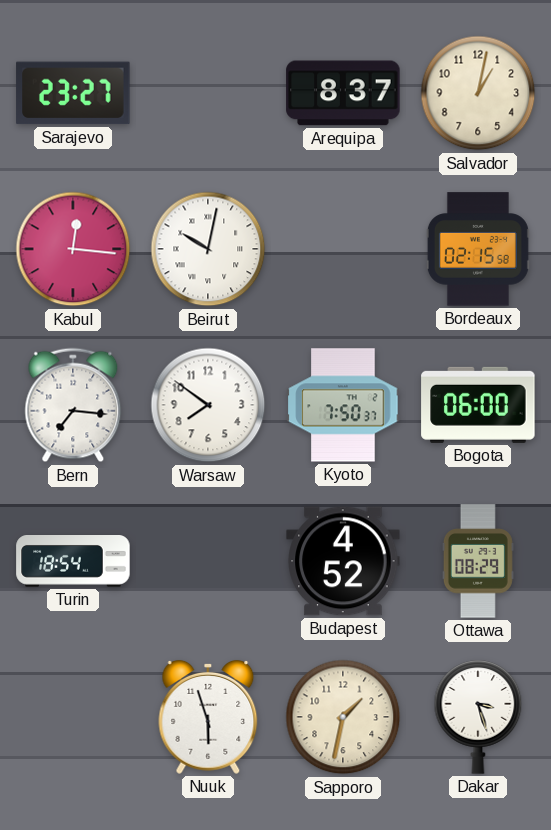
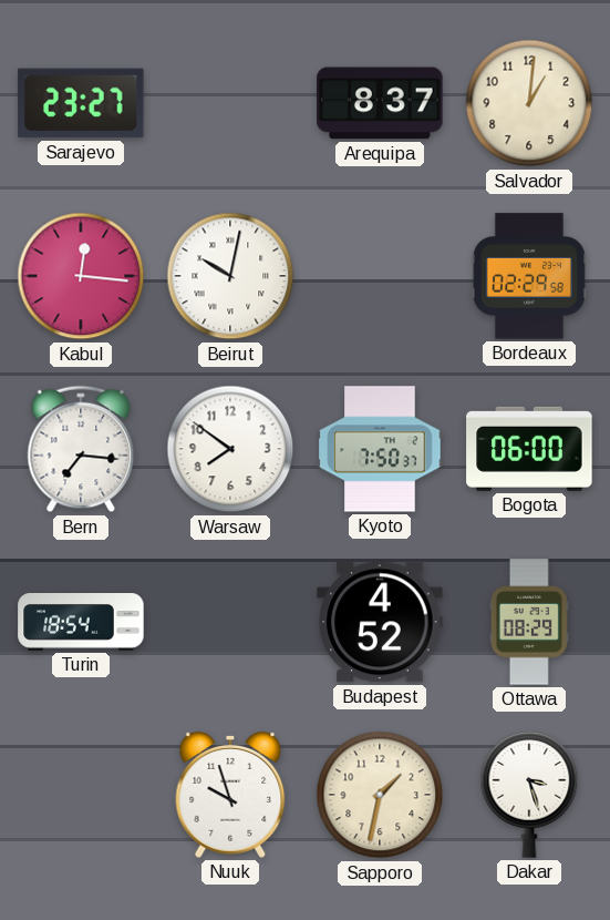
Salvador: 1:02 -> 1:01
Bordeaux: 02:15 -> 02:29
Nuuk: 5:57 -> 9:57
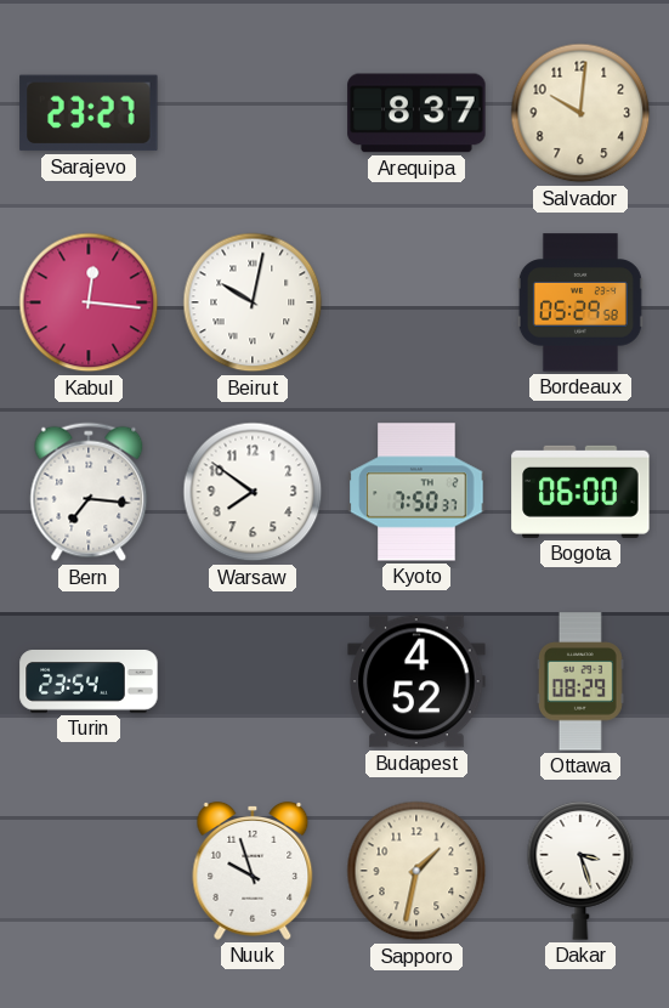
Salvador: 1:01 -> 10:01
Bordeaux: 02:29 -> 05:29
Turin: 18:54 -> 23:54
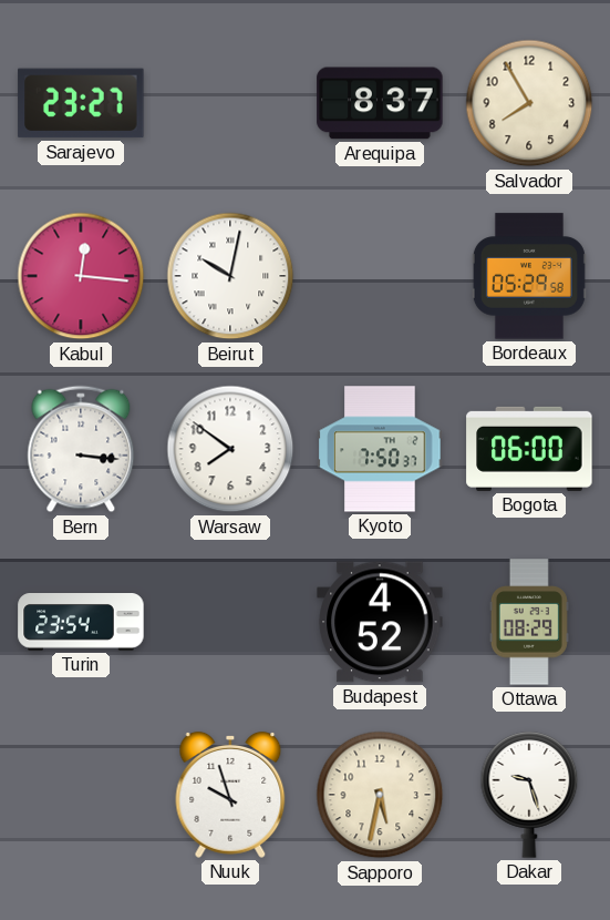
Salvador: 10:01 -> 7:55
Bern: 7:16 -> 3:16
Sapporo: 1:32 -> 5:32
Dakar: 3:27 -> 9:27
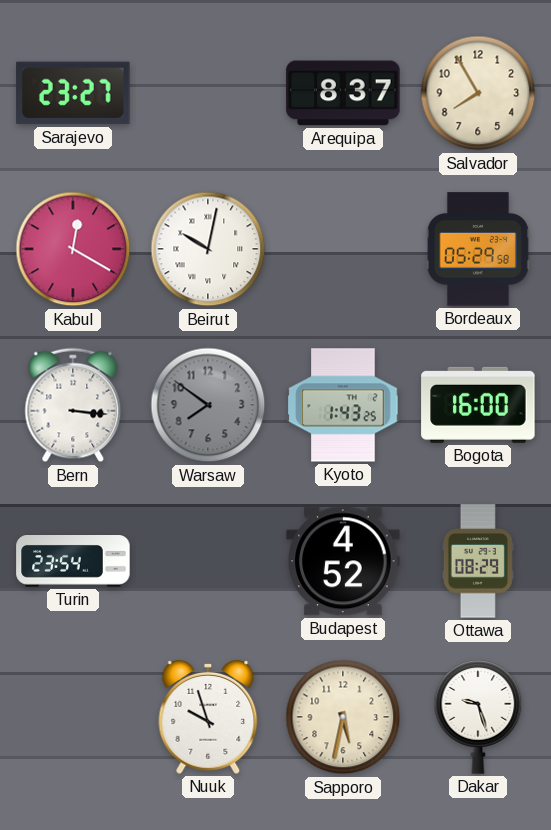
Kabul: 12:16 -> 12:20
Warsaw dial: white -> grey
Kyoto: 7:50 -> 1:43
Bogota: 06:00 -> 16:00
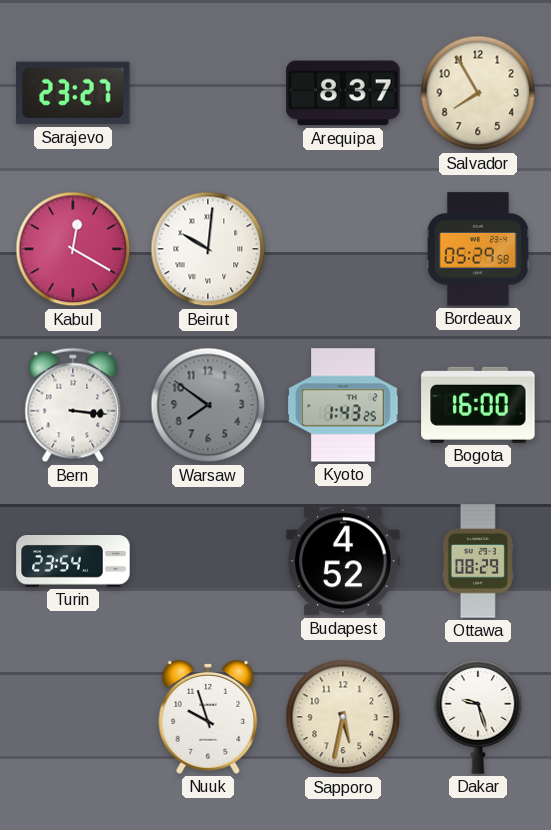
Beirut: 10:02 -> 10:01
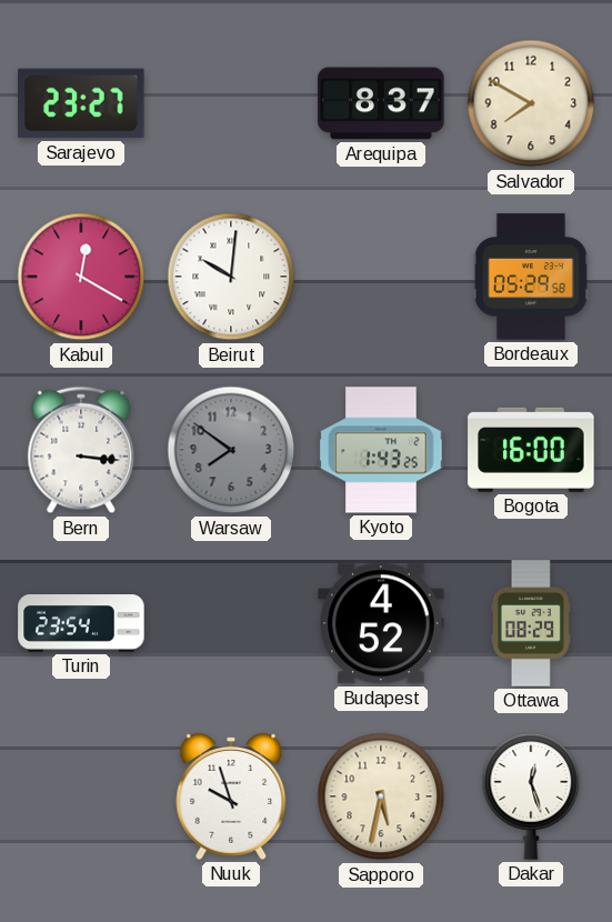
Salvador: 7:55 -> 7:50
Dakar: 9:27 -> 12:27
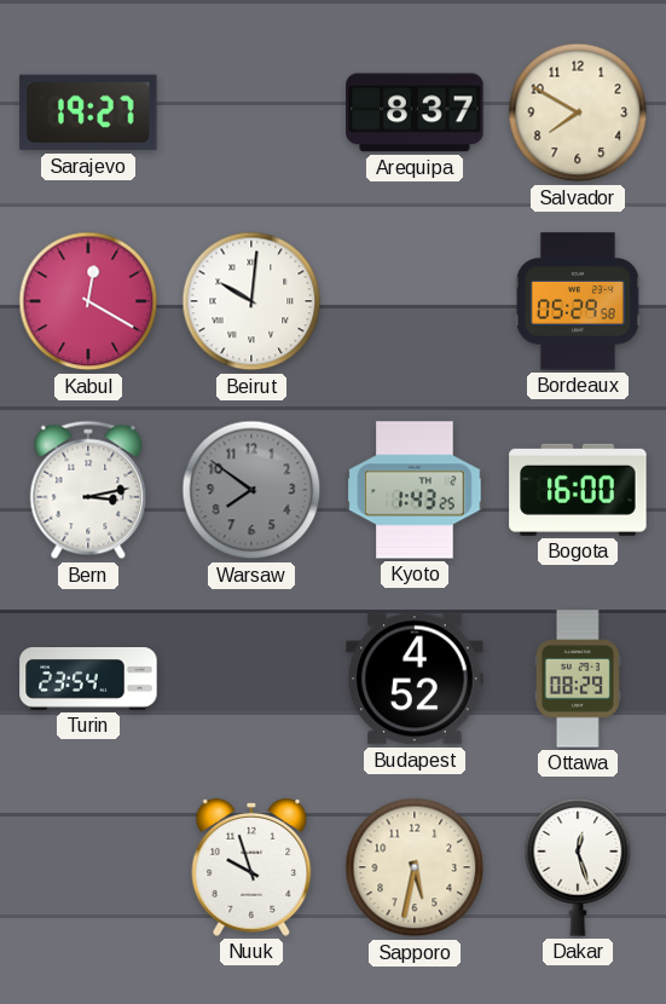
Sarajevo: 23:27 -> 19:27
Bern: 3:16 -> 3:13
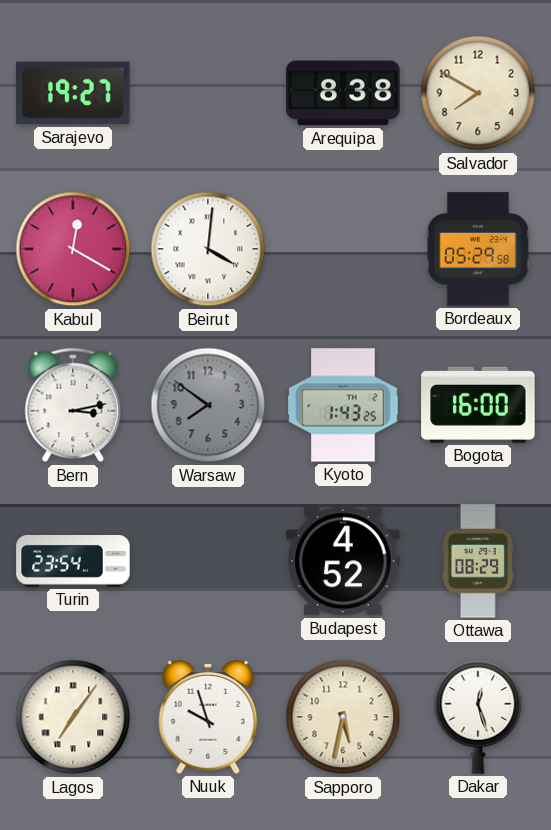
Arequipa: 8:37 -> 8:38
Beirut: 10:01 -> 4:01
Lagos: none -> 7:06
